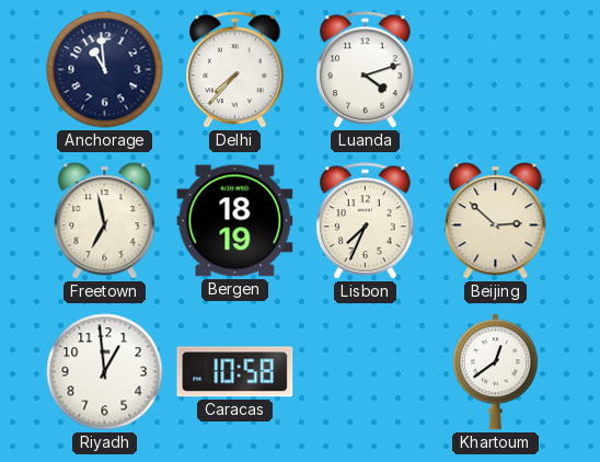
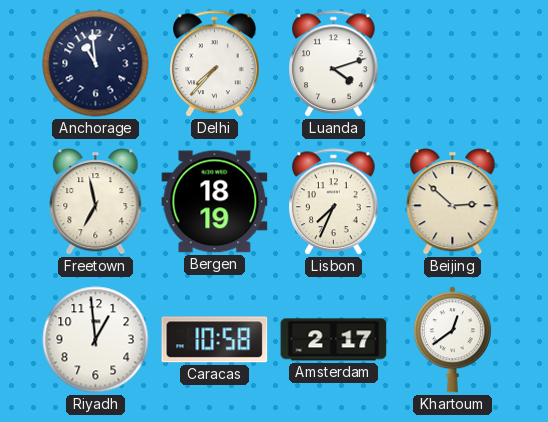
Amsterdam: none -> 2:17
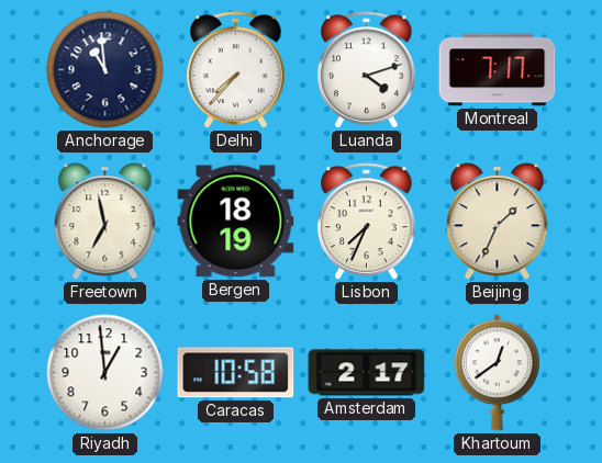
Montreal: none -> 7:17
Beijing: 2:52 -> 1:34
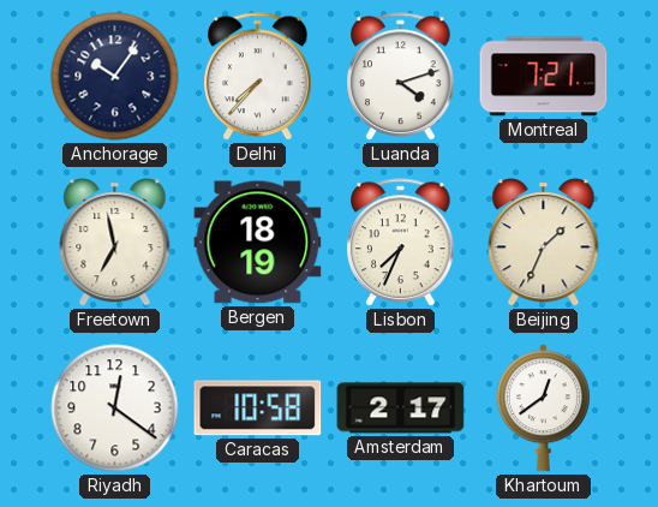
Anchorage: 10:59 -> 10:06
Montreal: 7:17 -> 7:21
Riyadh: 12:59 -> 12:21
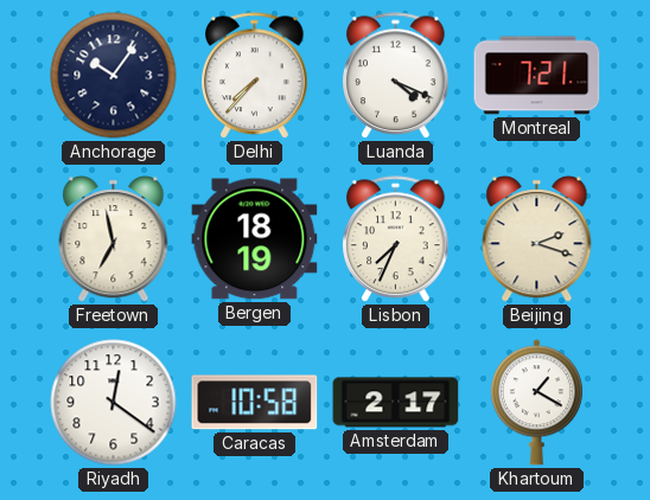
Luanda: 4:12 -> 4:19
Beijing: 1:34 -> 2:18
Khartoum: 12:39 -> 1:20
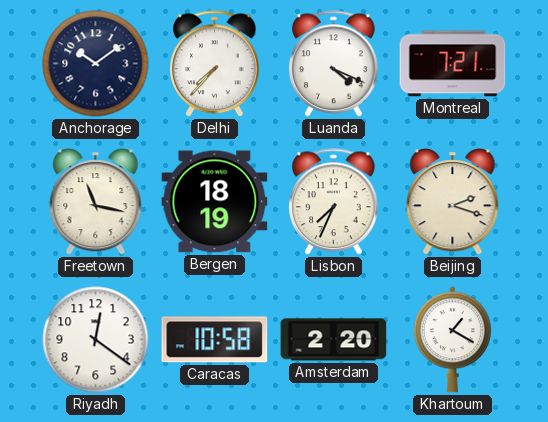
Anchorage: 10:06 -> 10:09
Freetown: 6:58 -> 11:17
Amsterdam: 2:17 -> 2:20
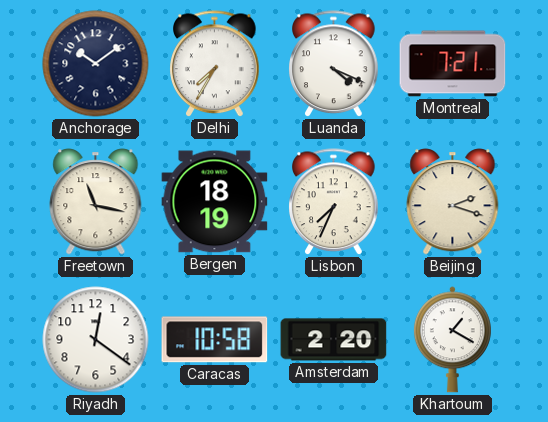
Delhi: 7:37 -> 7:35
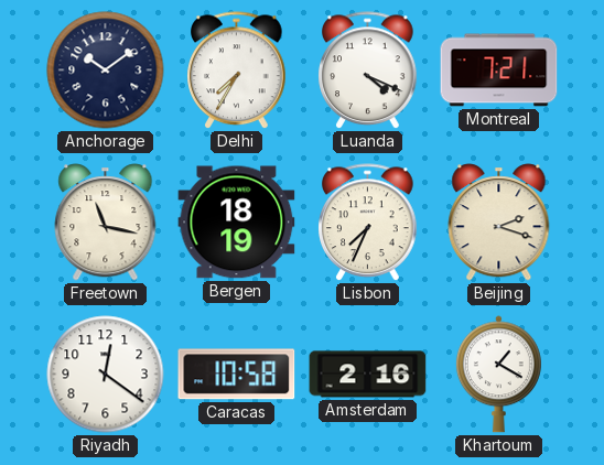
Amsterdam: 2:20 -> 2:16
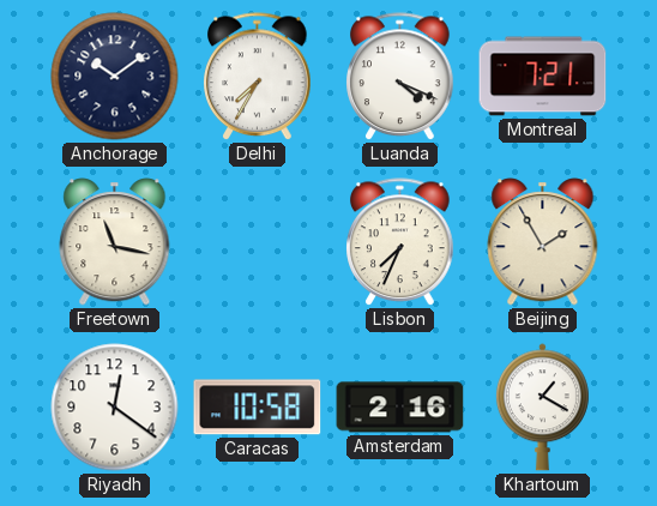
Bergen: 18:19 -> none
Beijing: 2:18 -> 1:55
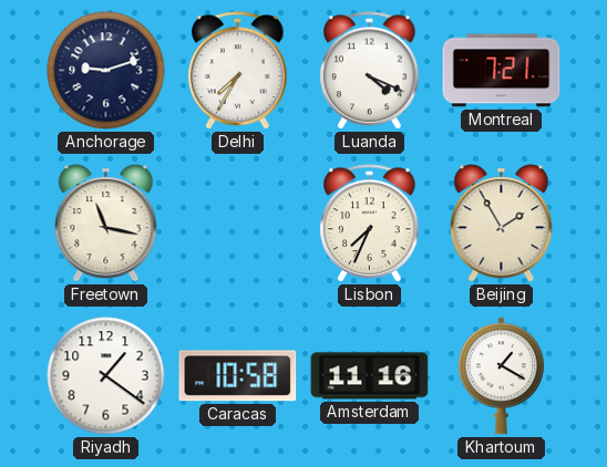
Anchorage: 10:09 -> 9:12
Riyadh: 12:21 -> 1:21
Amsterdam: 2:16 -> 11:16
